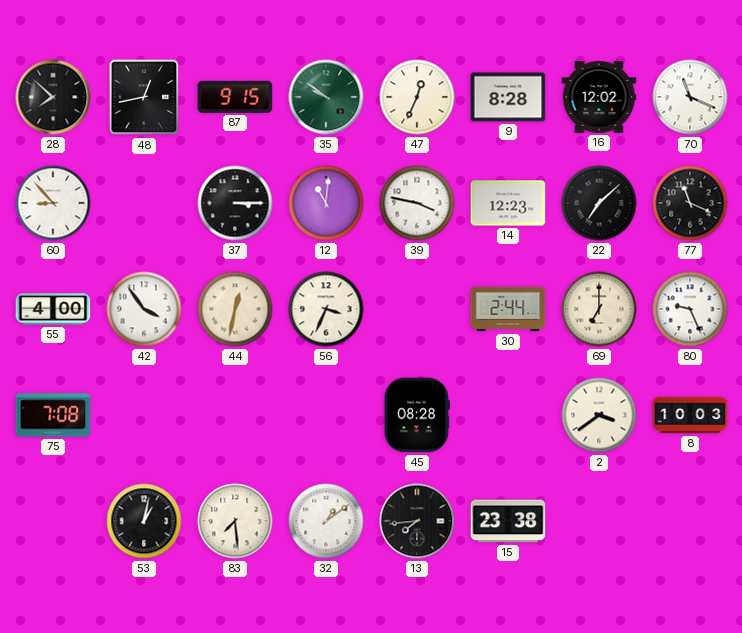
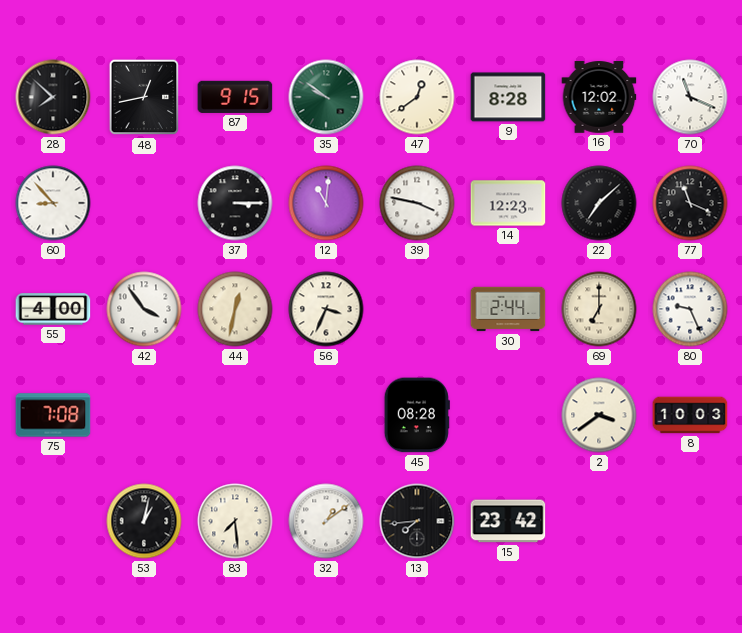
47: 12:34 -> 12:39
15: 23:38 -> 23:42
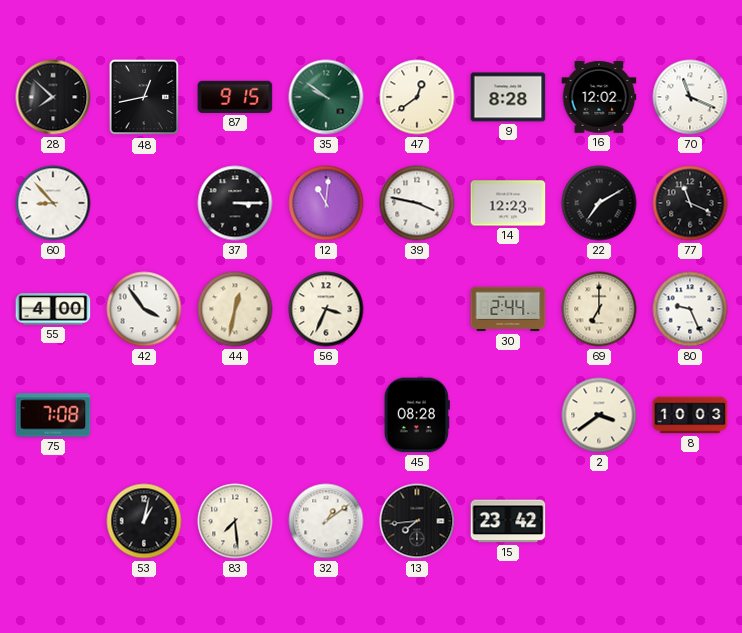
22: 7:08 -> 7:10
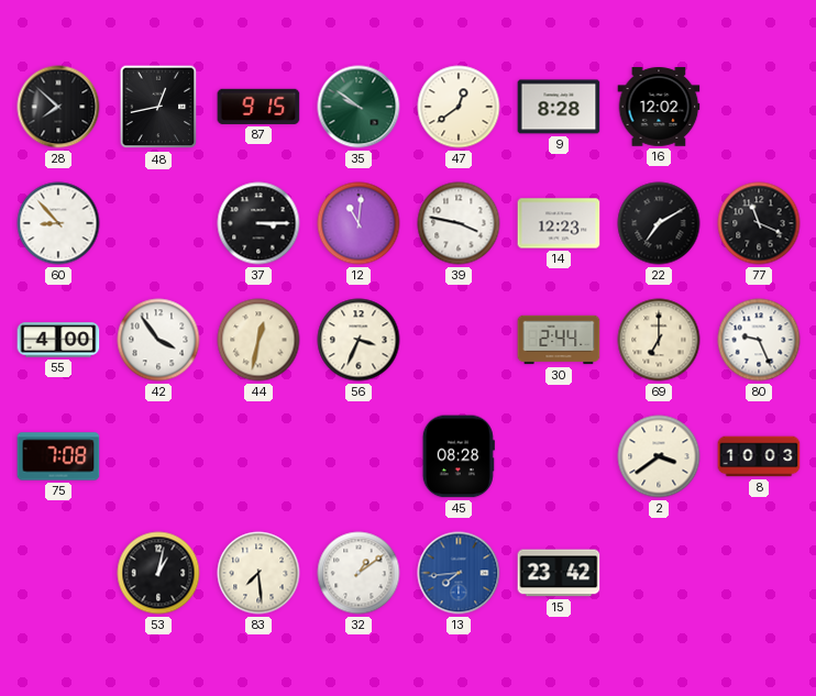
70: 11:19 -> none
13 dial: black -> blue
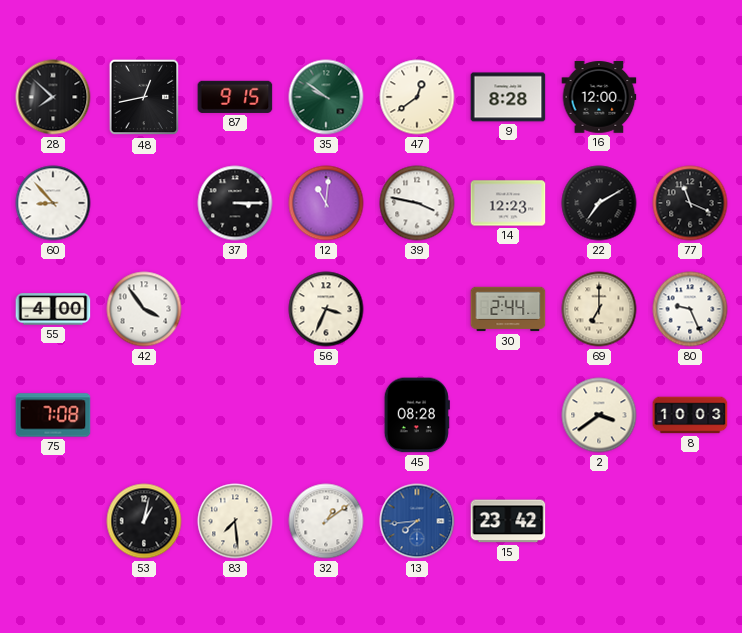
16: 12:02 -> 12:00
44: 12:32 -> none
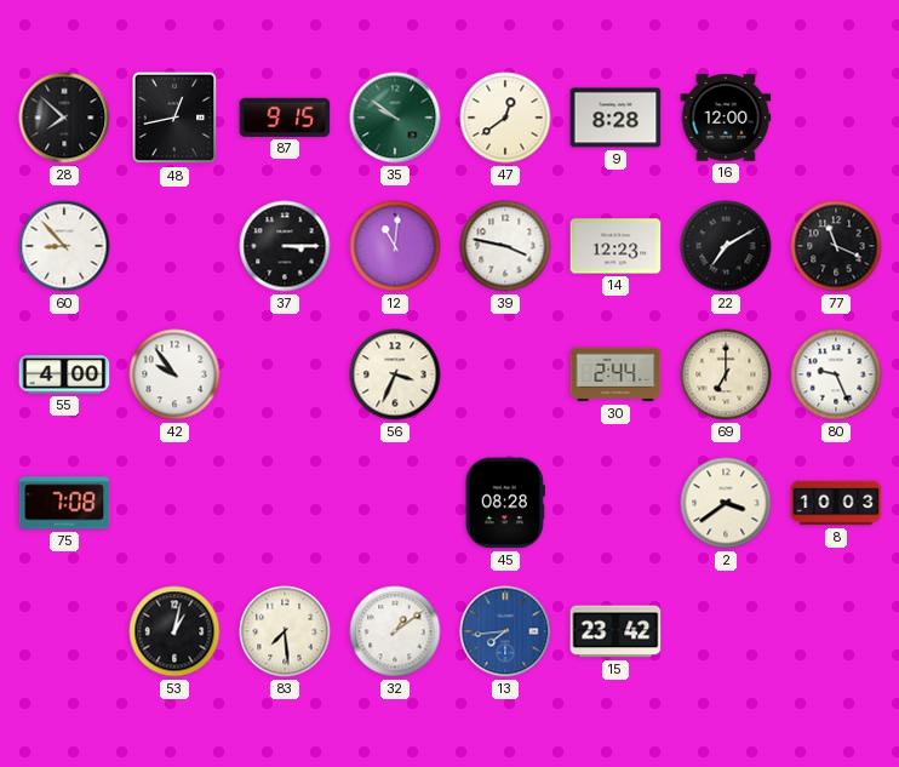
42: 3:54 -> 9:54
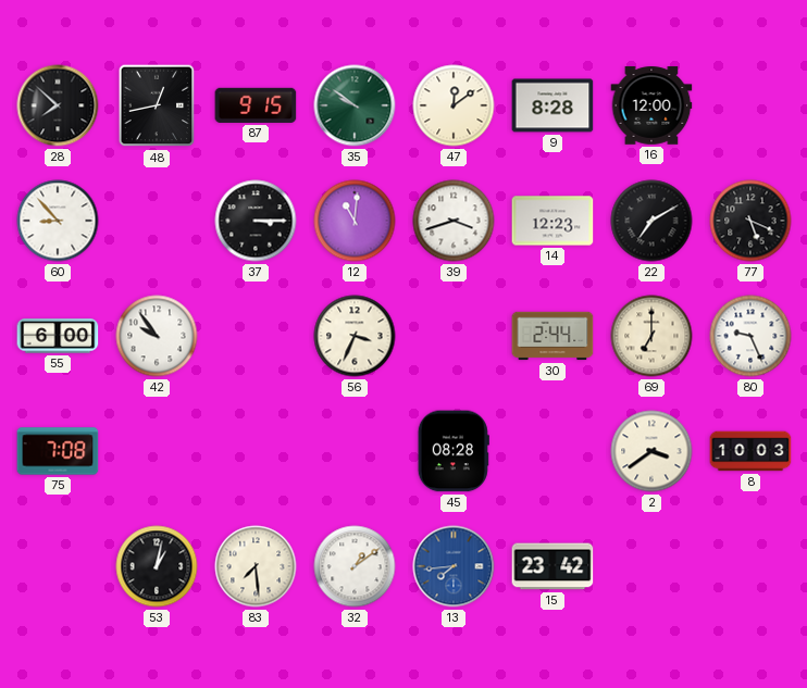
47: 12:39 -> 12:09
39: 3:47 -> 3:42
77: 11:19 -> 5:19
55: 4:00 -> 6:00
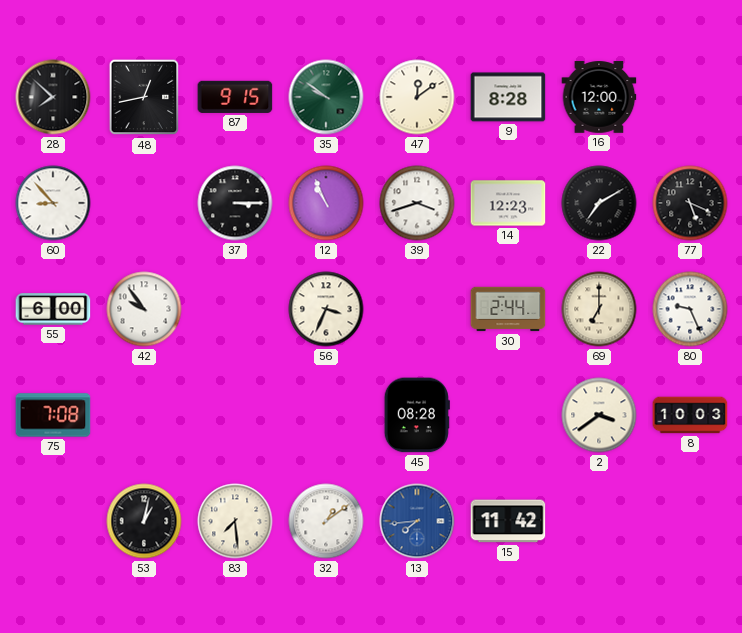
12: 11:01 -> 10:56
15: 23:42 -> 11:42
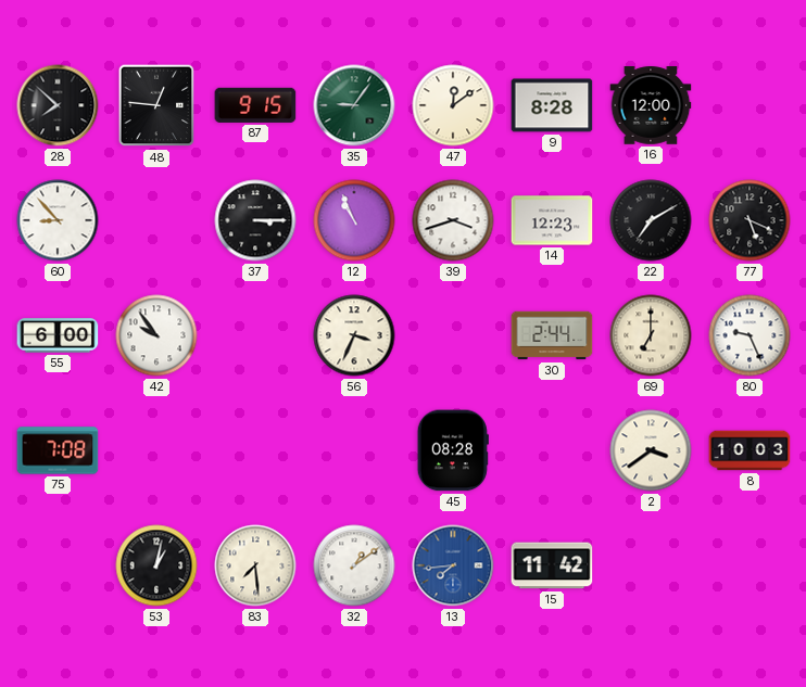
48: 12:43 -> 12:46
35: 9:51 -> 9:06
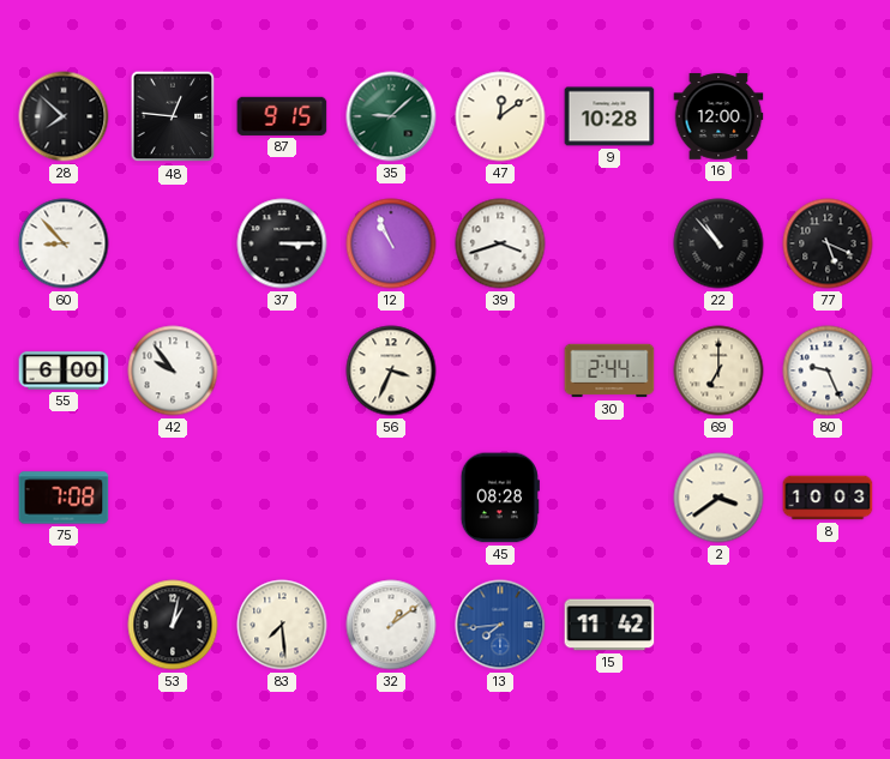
35: 9:06 -> 9:08
9: 8:28 -> 10:28
14: 12:23 -> none
22: 7:10 -> 10:53
